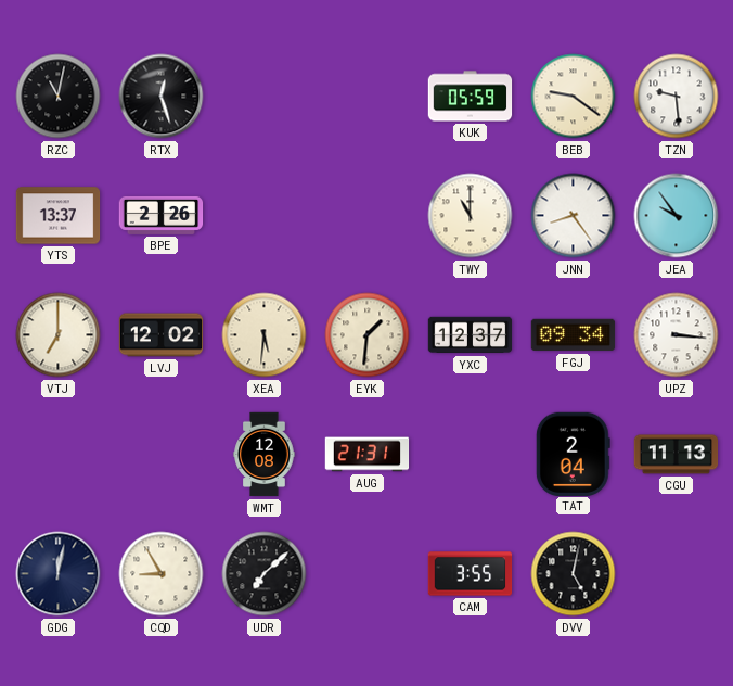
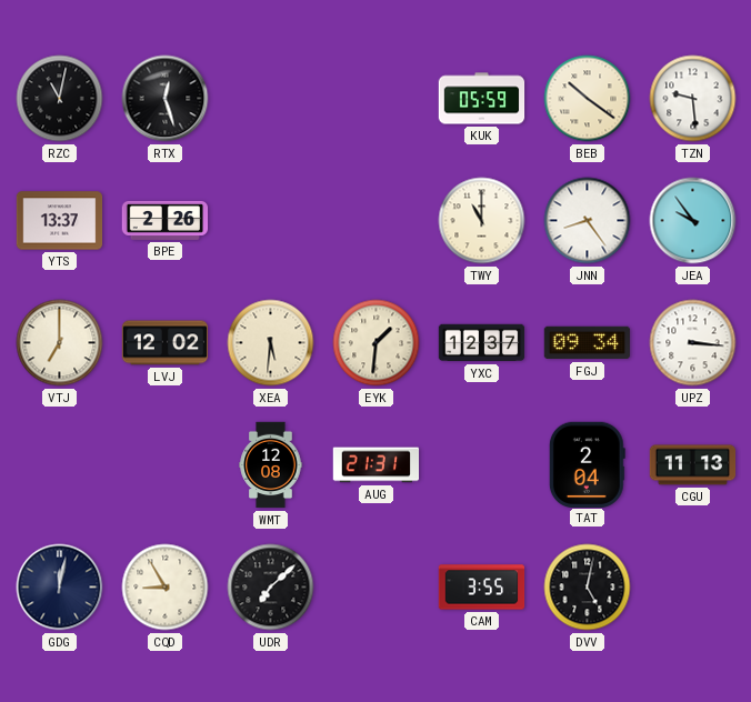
BEB: 9:21 -> 10:21
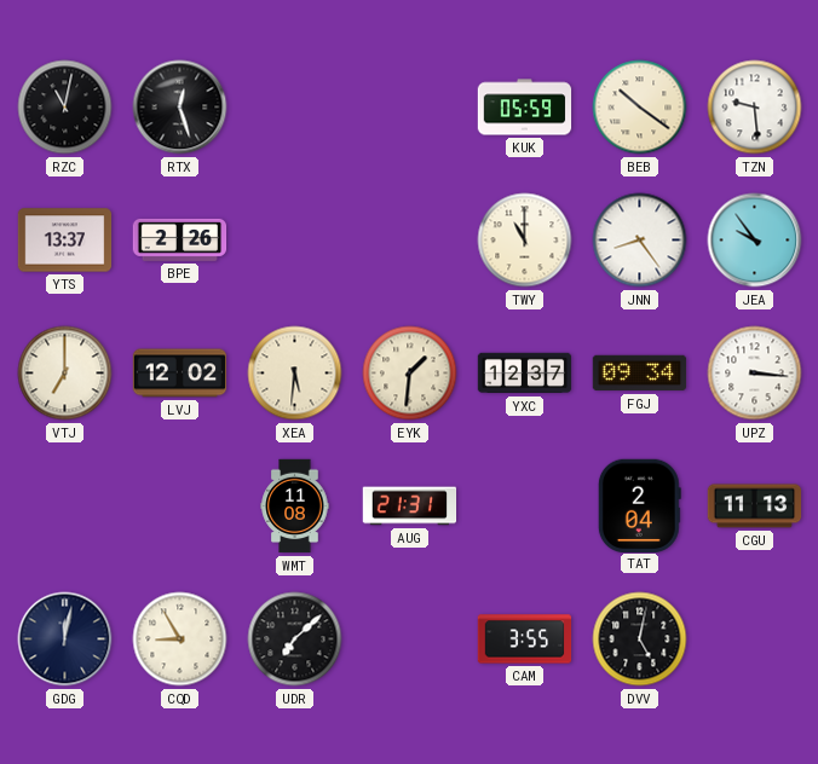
WMT: 12:08 -> 11:08
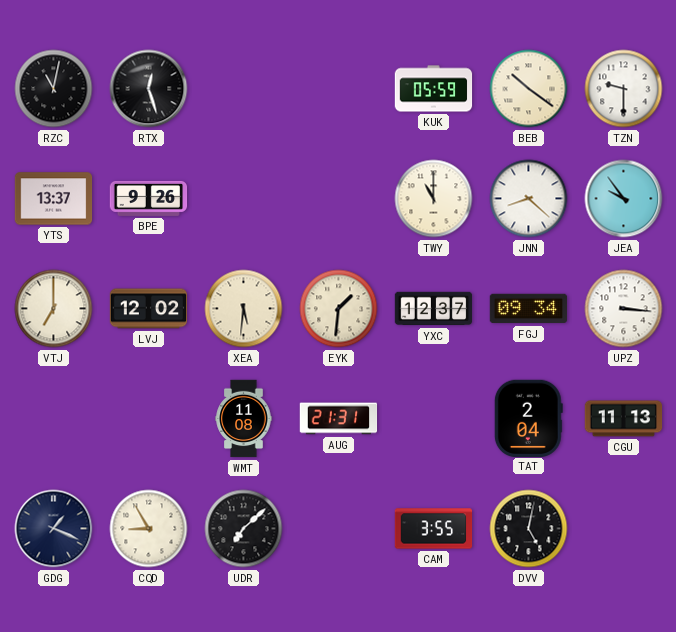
TZN: 9:29 -> 9:30
BPE: 2:26 -> 9:26
JNN: 8:24 -> 8:22
GDG: 12:02 -> 1:19
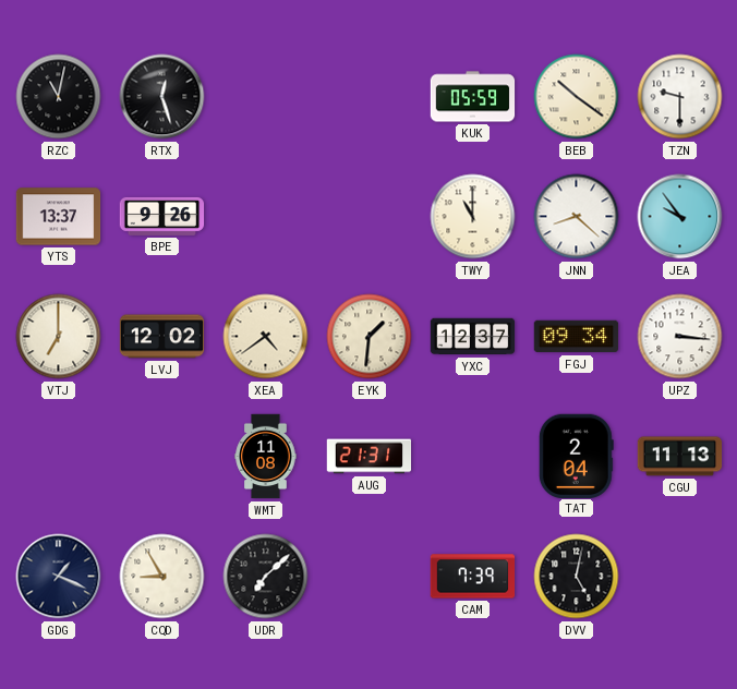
XEA: 5:31 -> 4:39
CAM: 3:55 -> 7:39
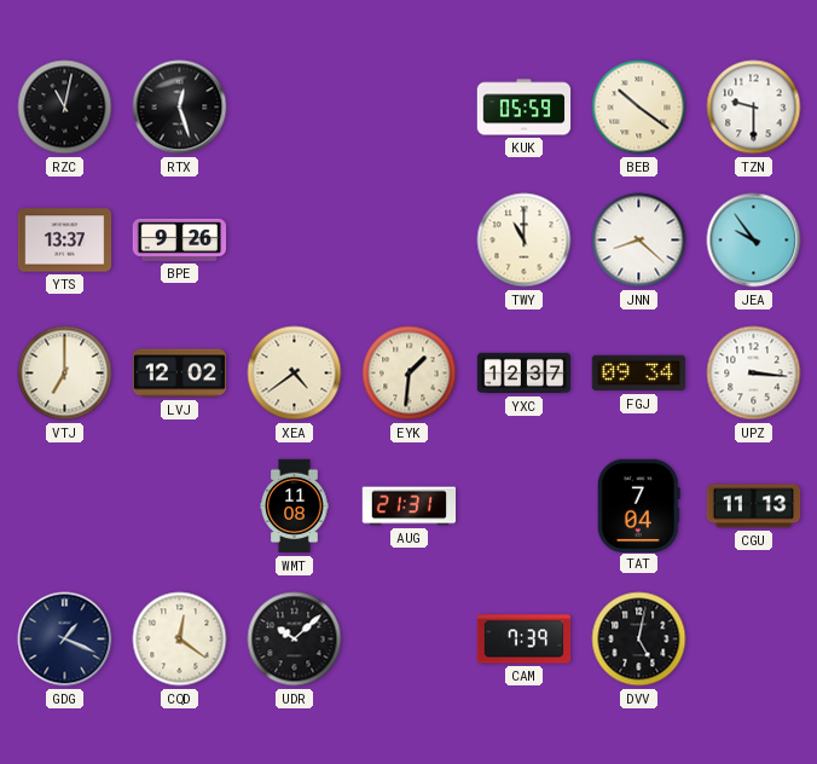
TAT: 2:04 -> 7:04
CQD: 8:55 -> 12:21
UDR: 7:08 -> 10:08
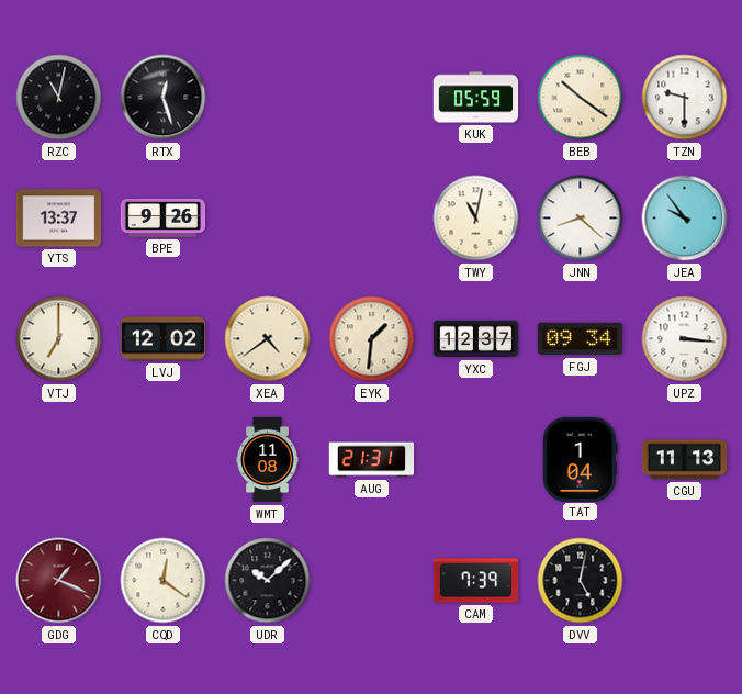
TWY: 11:00 -> 11:02
TAT: 7:04 -> 1:04
GDG dial: navy -> burgundy
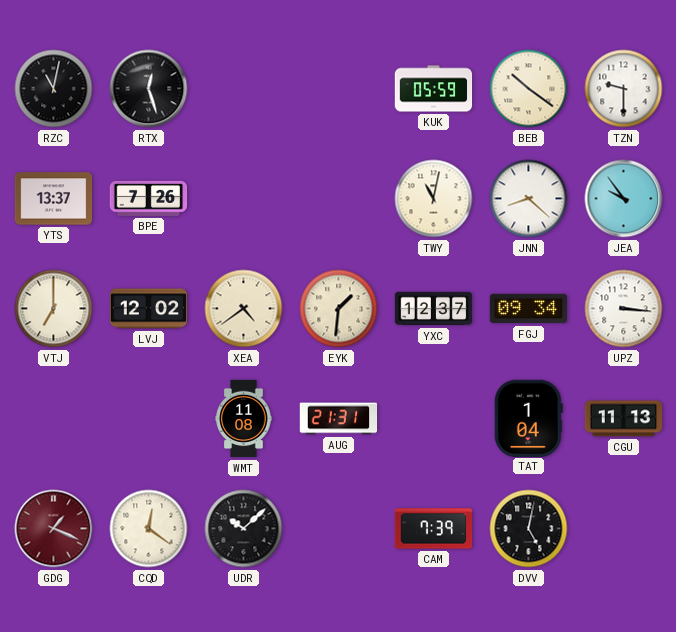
BPE: 9:26 -> 7:26
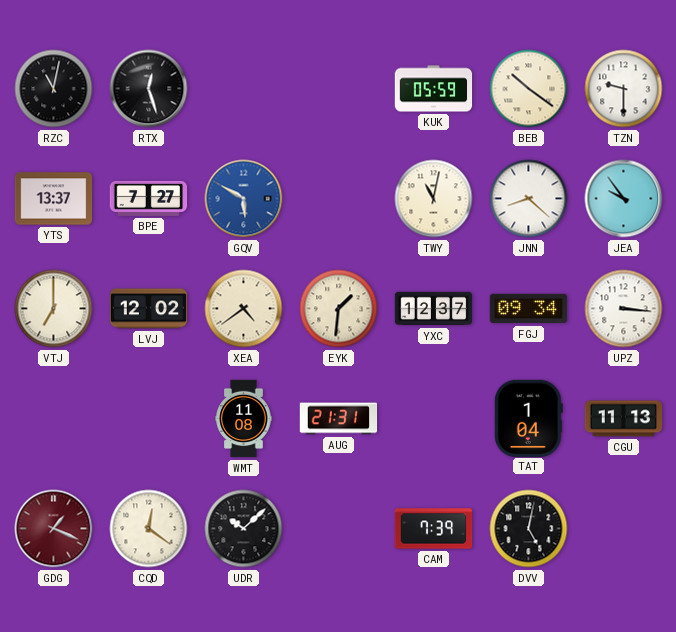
BPE: 7:26 -> 7:27
GQV: none -> 5:50
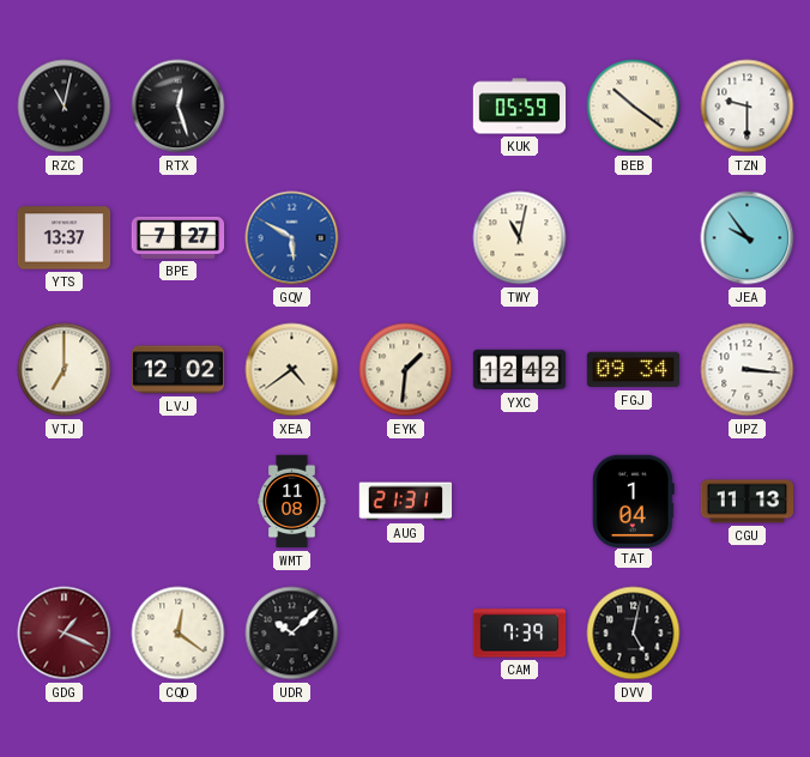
JNN: 8:22 -> none
YXC: 12:37 -> 12:42
